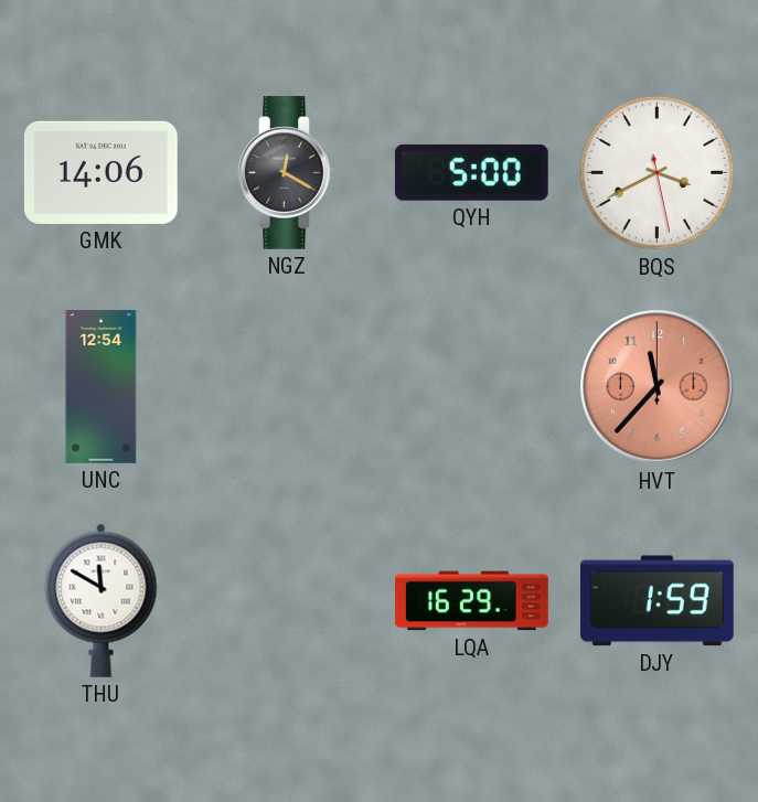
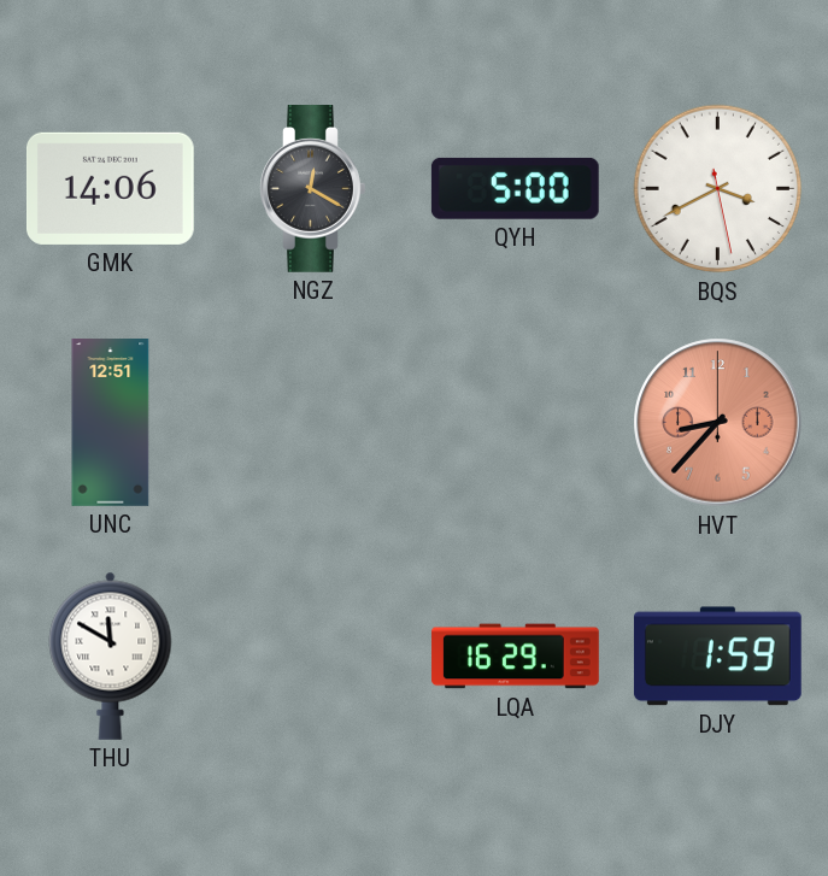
UNC: 12:54 -> 12:51
HVT: 11:37 -> 8:37
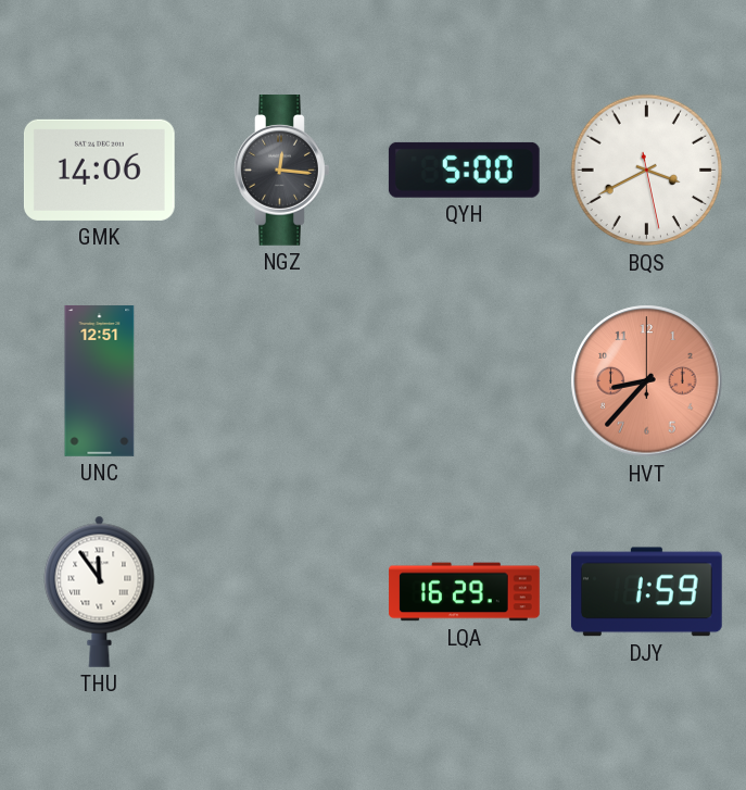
NGZ: 12:20 -> 12:16
THU: 11:50 -> 11:54
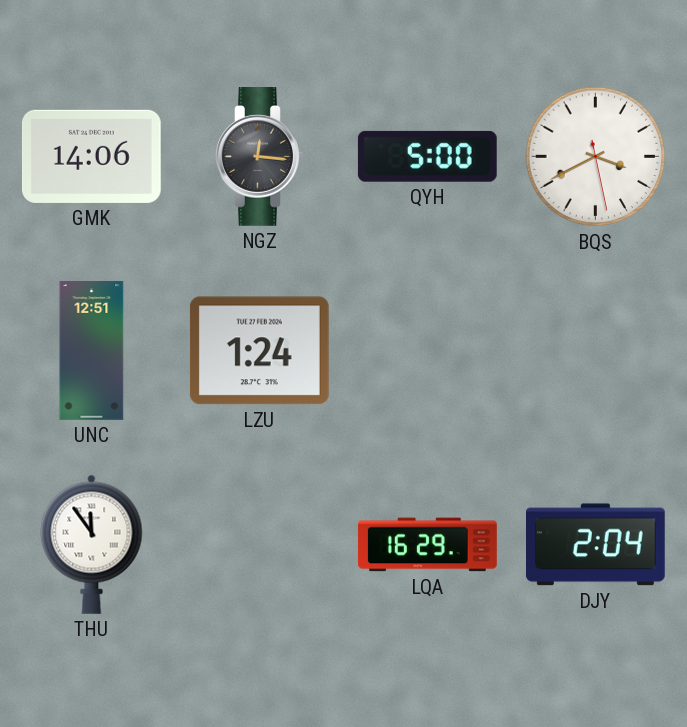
LZU: none -> 1:24
HVT: 8:37 -> none
DJY: 1:59 -> 2:04
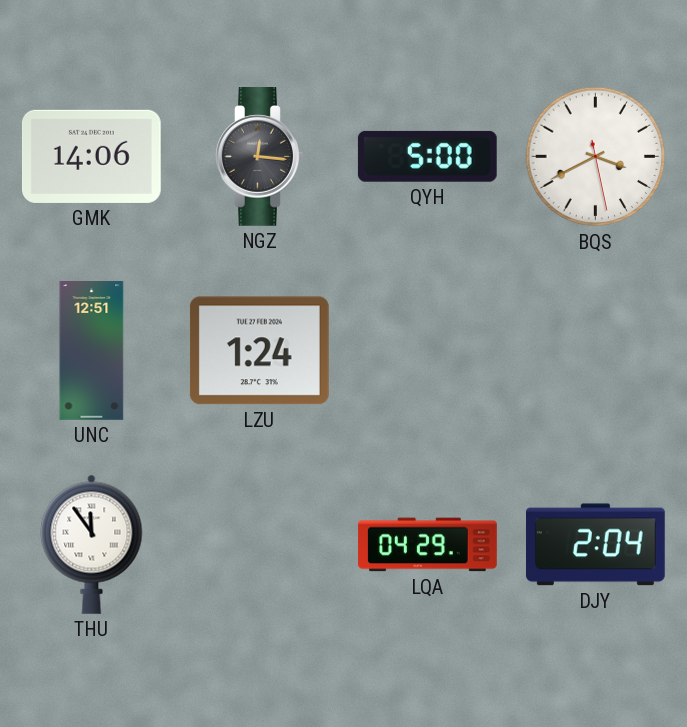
LQA: 16:29 -> 04:29
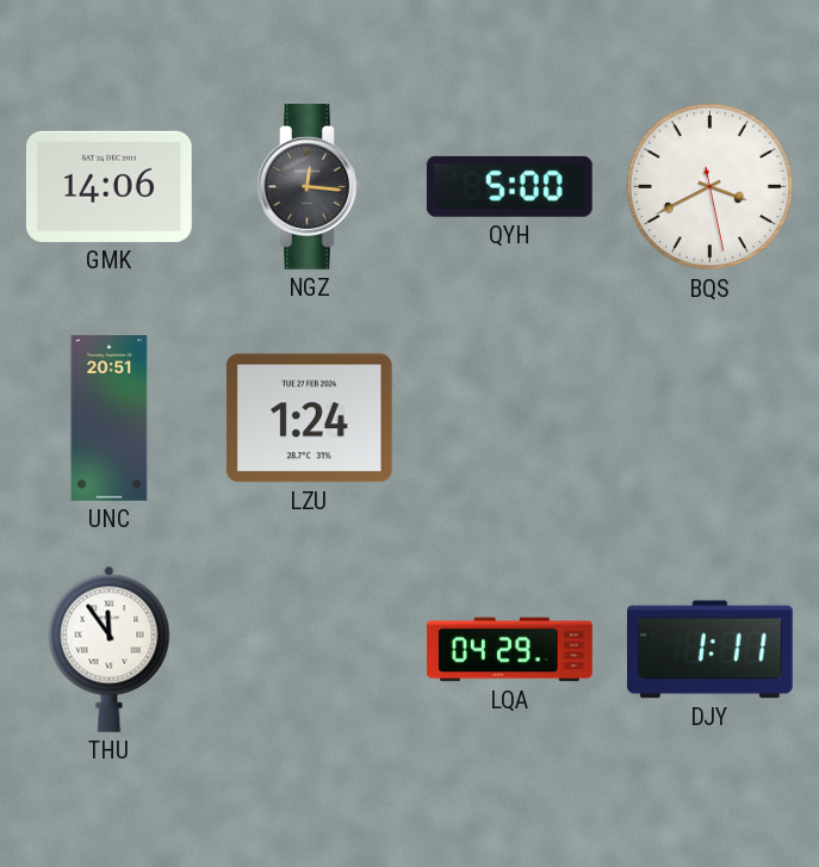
UNC: 12:51 -> 20:51
DJY: 2:04 -> 1:11
